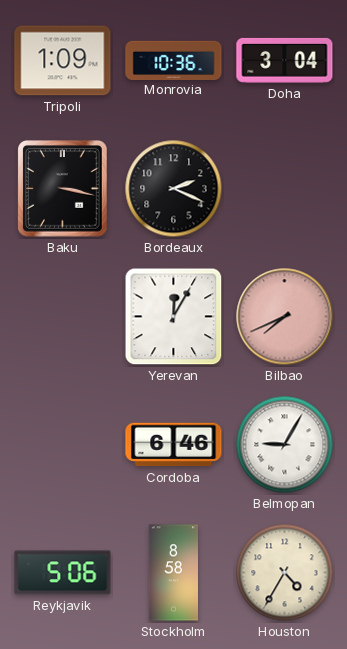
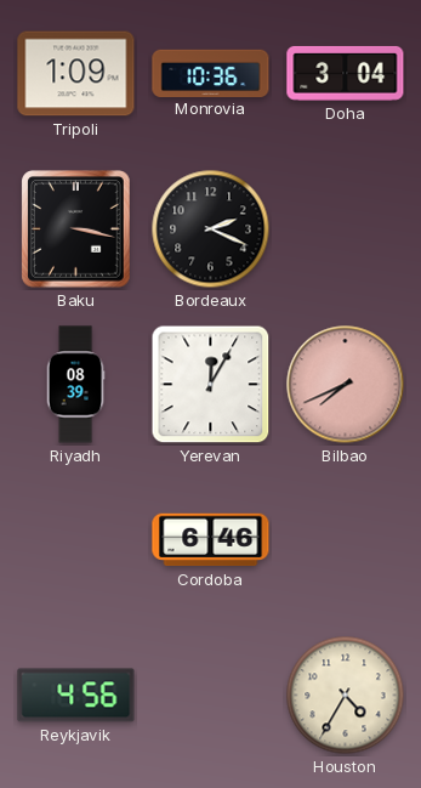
Riyadh: none -> 08:39
Belmopan: 9:05 -> none
Reykjavik: 5:06 -> 4:56
Stockholm: 8:58 -> none
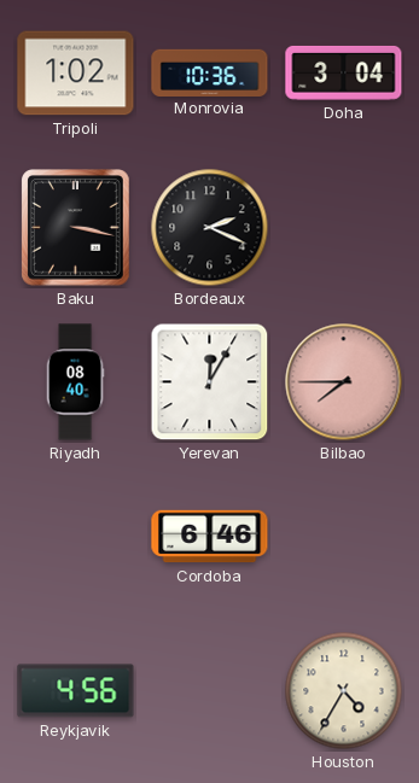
Tripoli: 1:09 -> 1:02
Riyadh: 08:39 -> 08:40
Bilbao: 7:41 -> 7:45
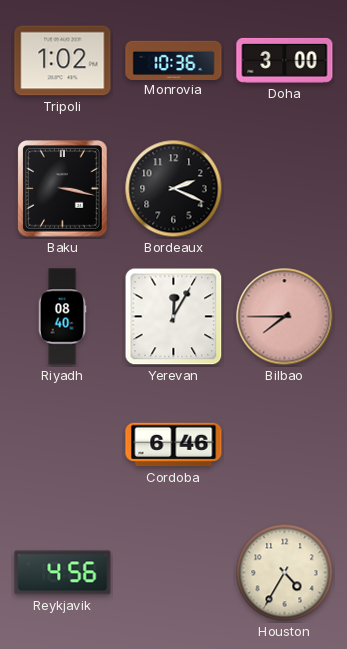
Doha: 3:04 -> 3:00
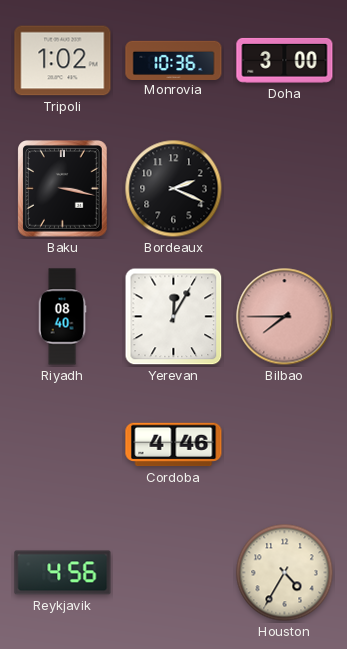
Cordoba: 6:46 -> 4:46
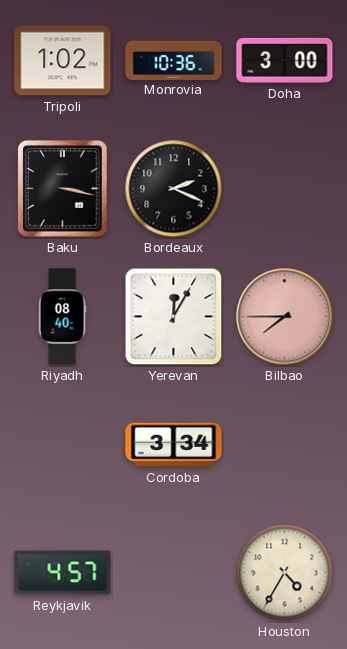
Cordoba: 4:46 -> 3:34
Reykjavik: 4:56 -> 4:57
